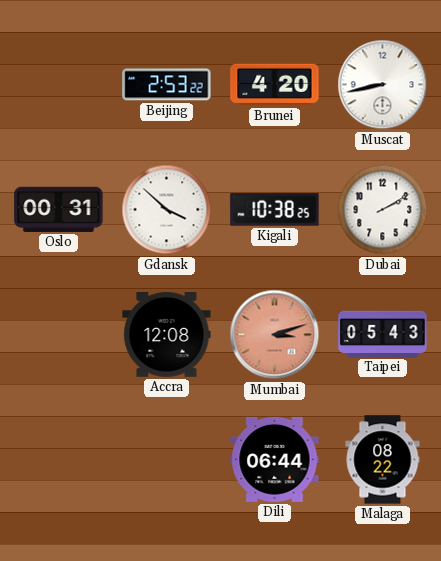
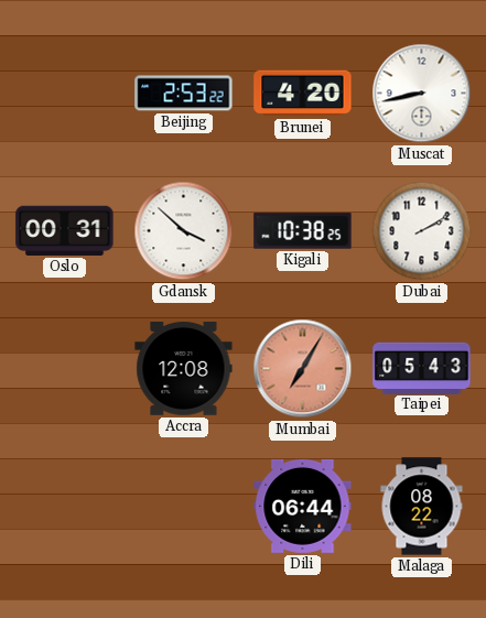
Mumbai: 3:12 -> 7:05
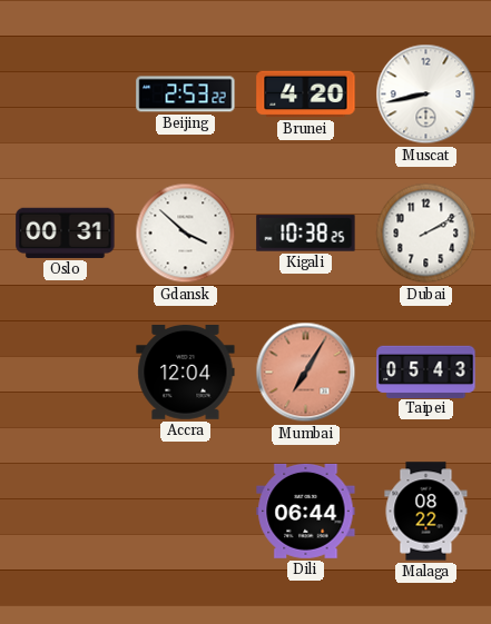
Accra: 12:08 -> 12:04
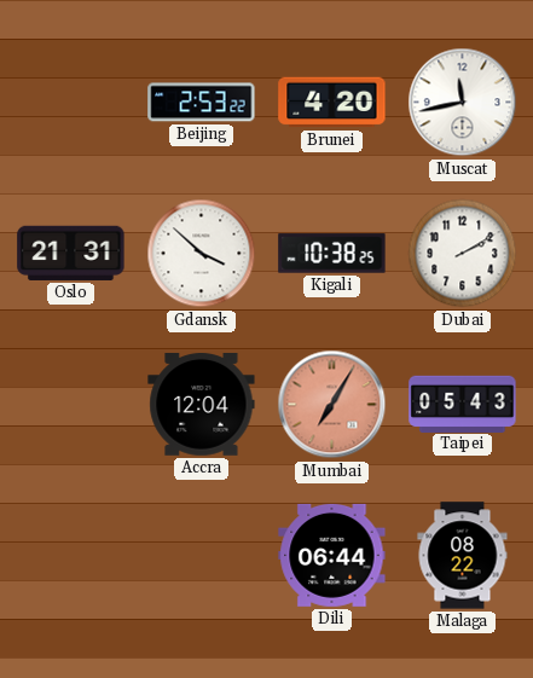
Muscat: 8:43 -> 11:43
Oslo: 00:31 -> 21:31
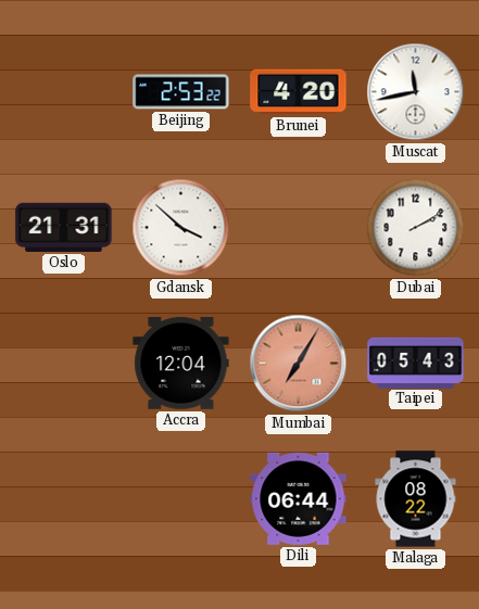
Kigali: 10:38 -> none
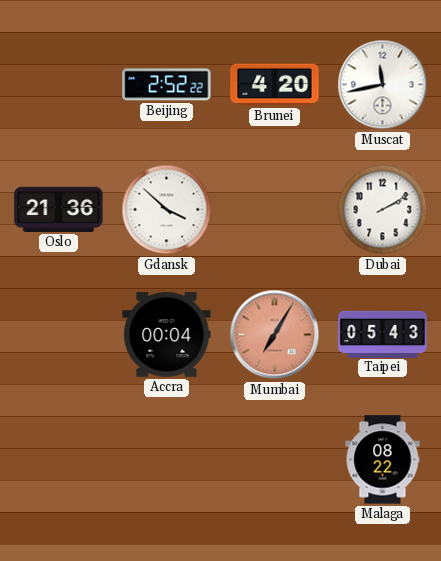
Beijing: 2:53 -> 2:52
Oslo: 21:31 -> 21:36
Accra: 12:04 -> 00:04
Dili: 06:44 -> none
